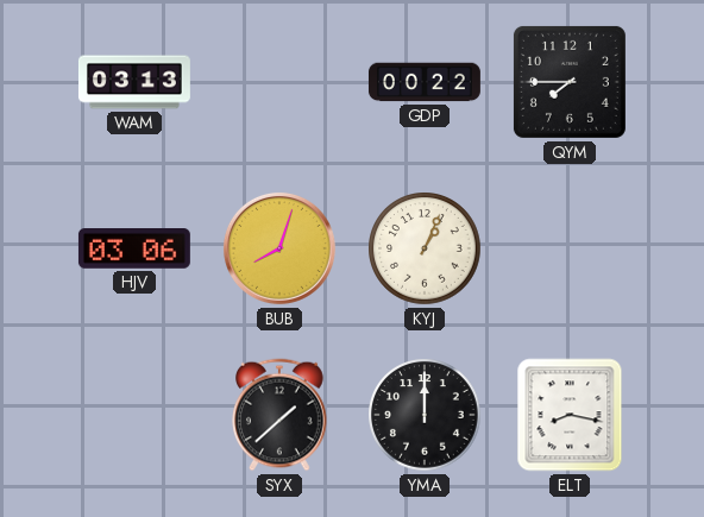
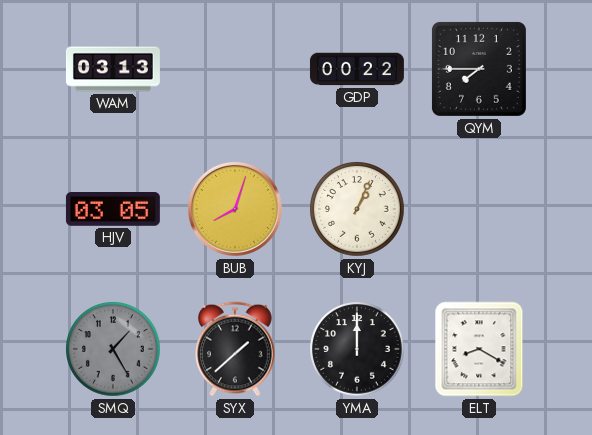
HJV: 03:06 -> 03:05
SMQ: none -> 1:25
ELT: 8:17 -> 8:20
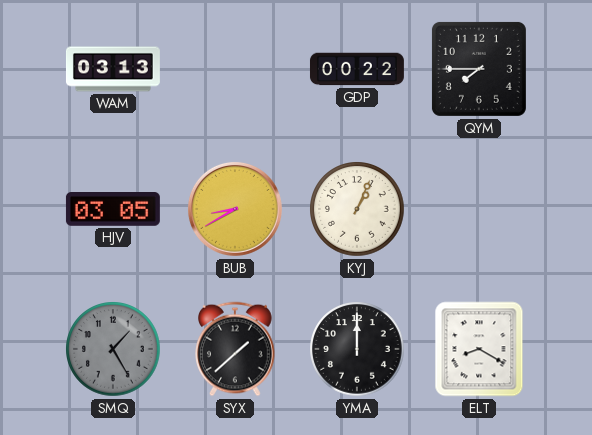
BUB: 8:03 -> 8:40
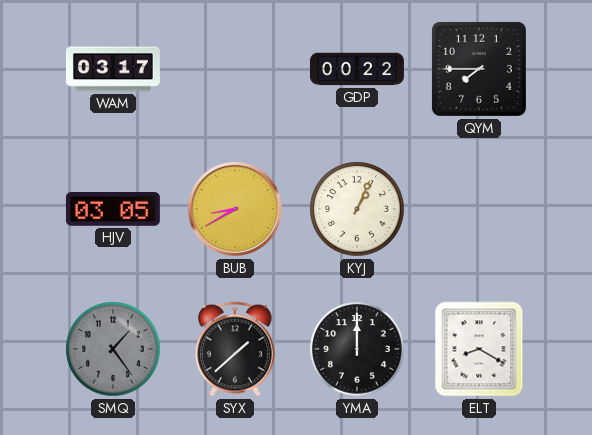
WAM: 03:13 -> 03:17
SMQ: 1:25 -> 1:24
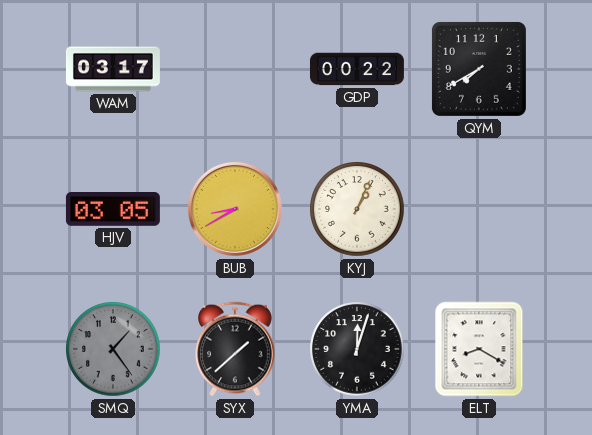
QYM: 7:45 -> 7:40
YMA: 12:00 -> 12:03
